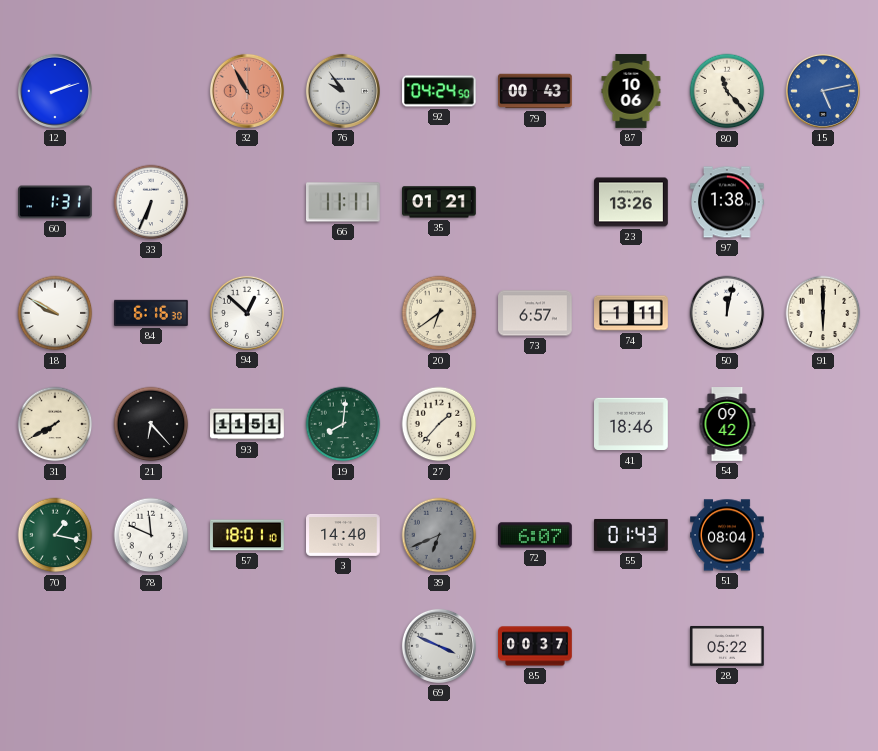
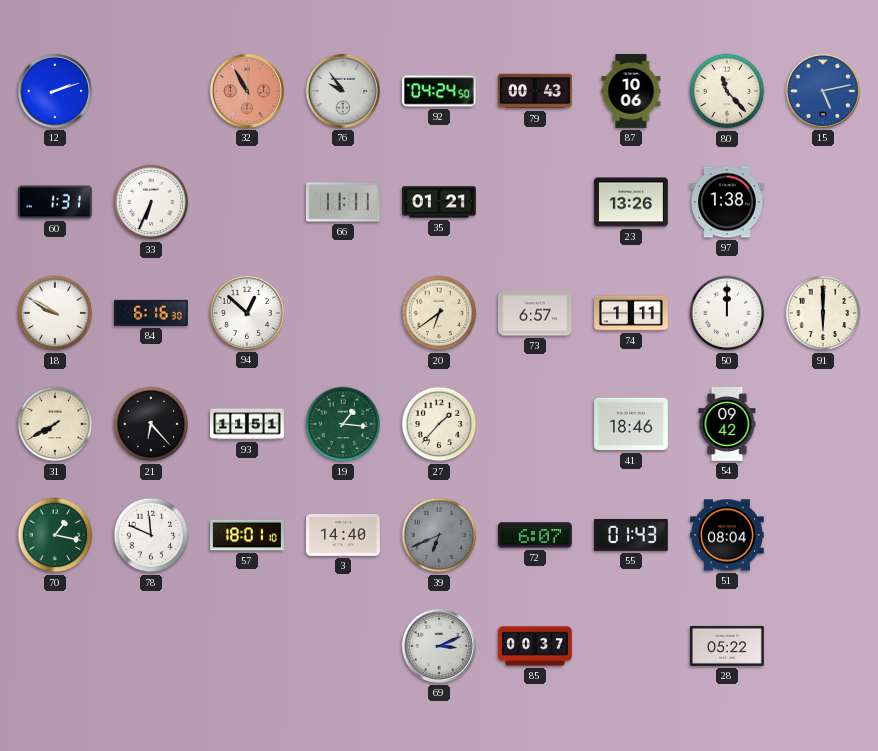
50: 12:02 -> 12:00
19: 8:01 -> 1:16
69: 3:49 -> 3:11
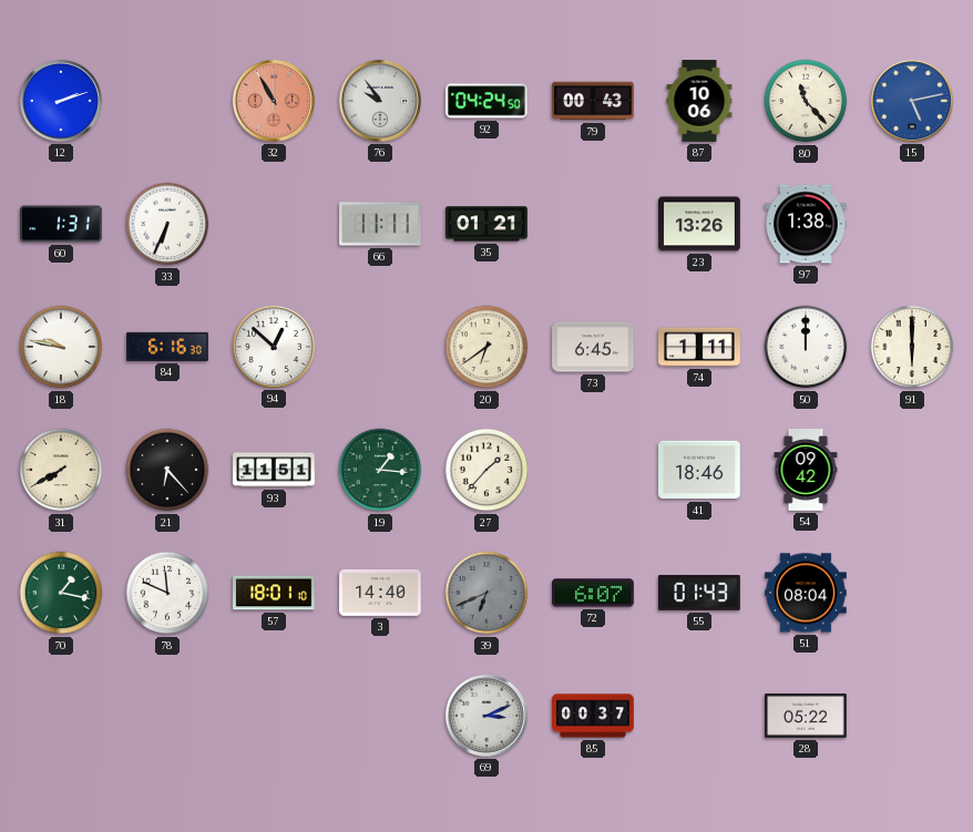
18: 9:50 -> 9:47
73: 6:57 -> 6:45
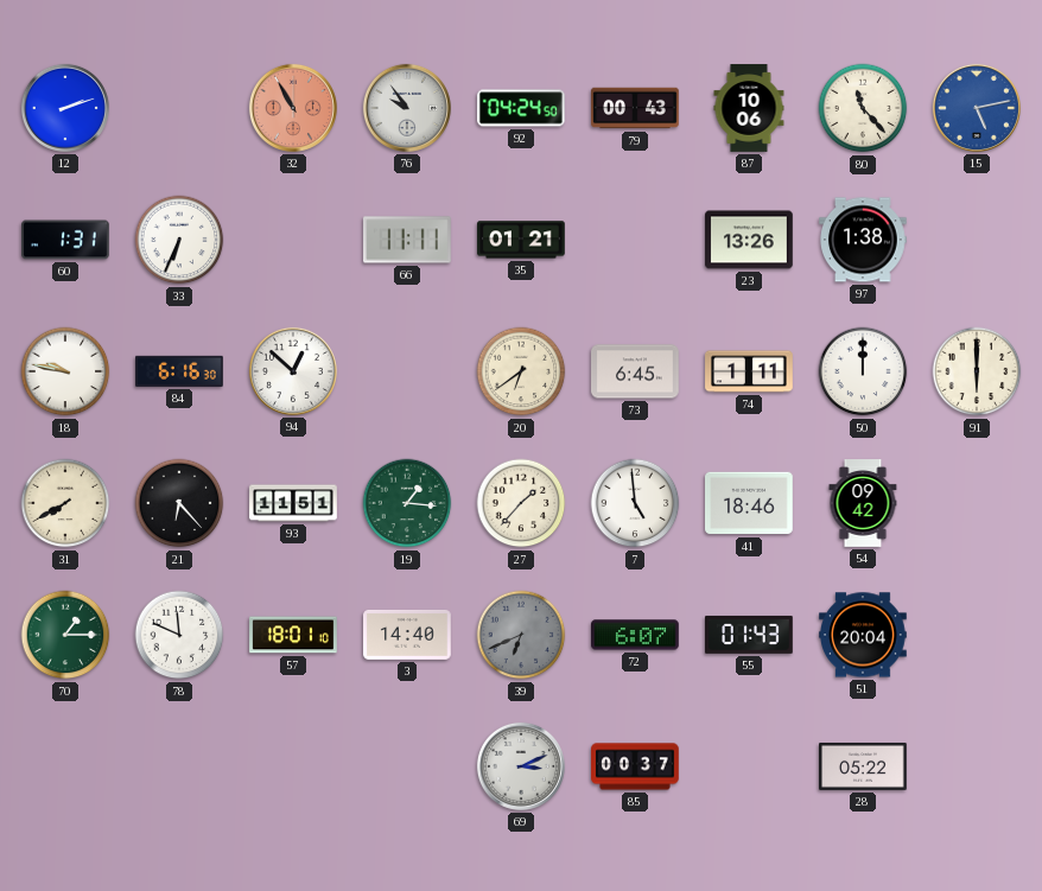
7: none -> 4:59
70: 1:17 -> 1:15
51: 08:04 -> 20:04
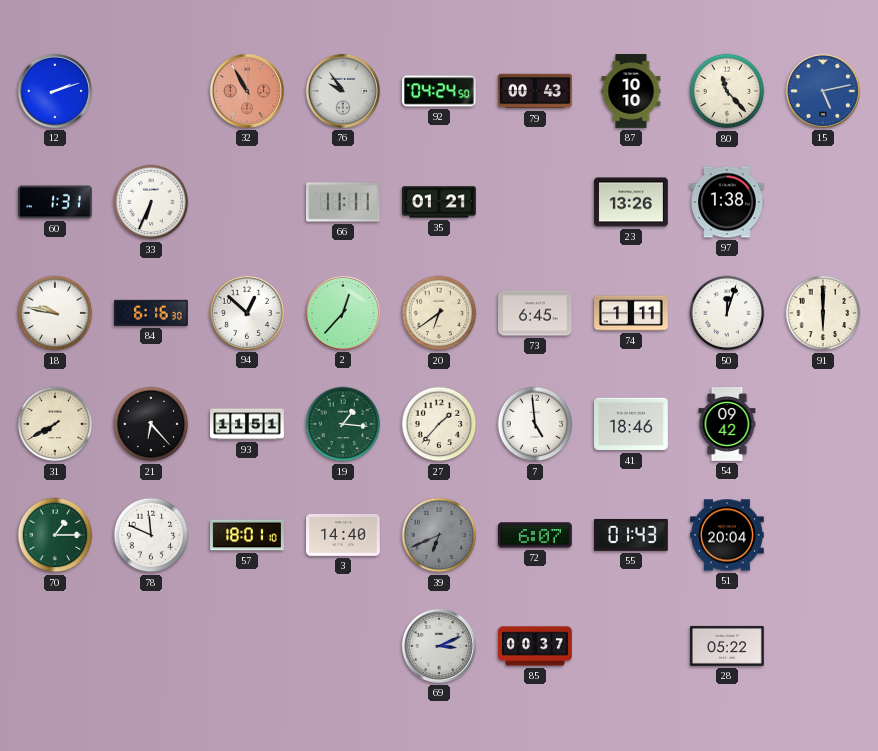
87: 10:06 -> 10:10
2: none -> 12:37
50: 12:00 -> 12:03
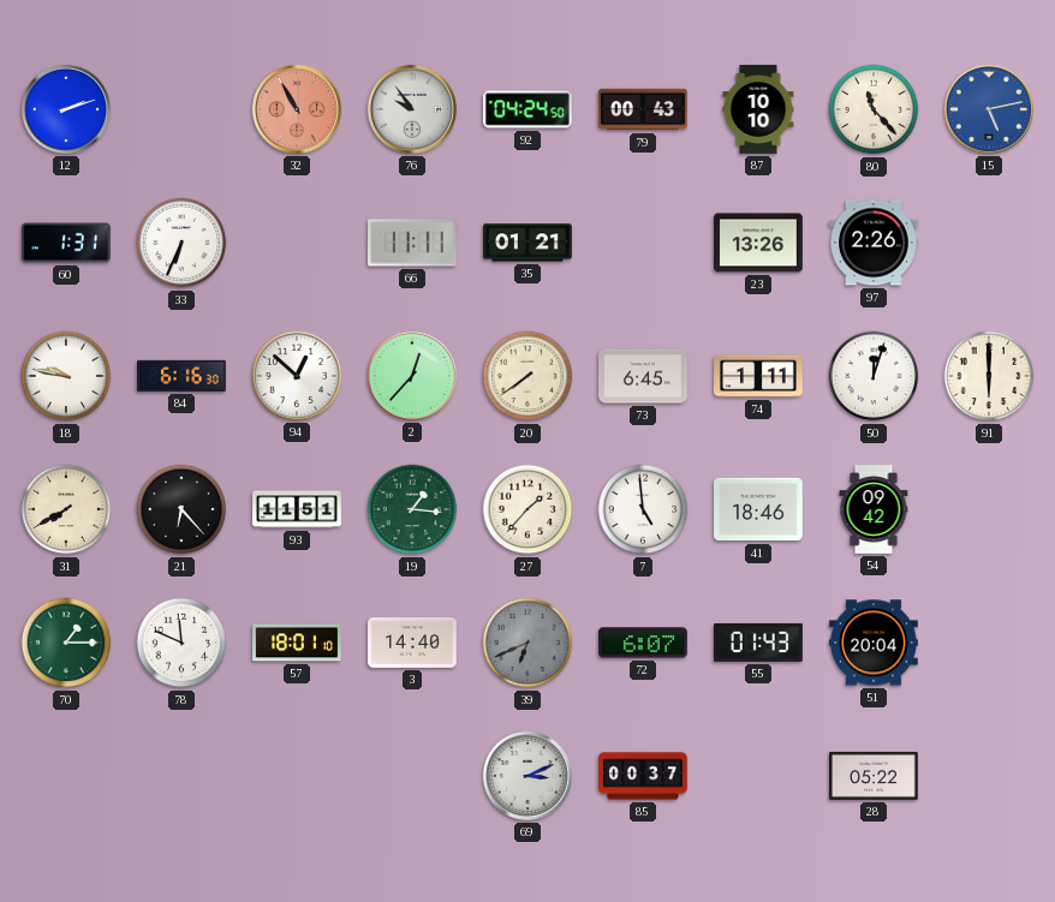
97: 1:38 -> 2:26
20: 6:39 -> 7:39
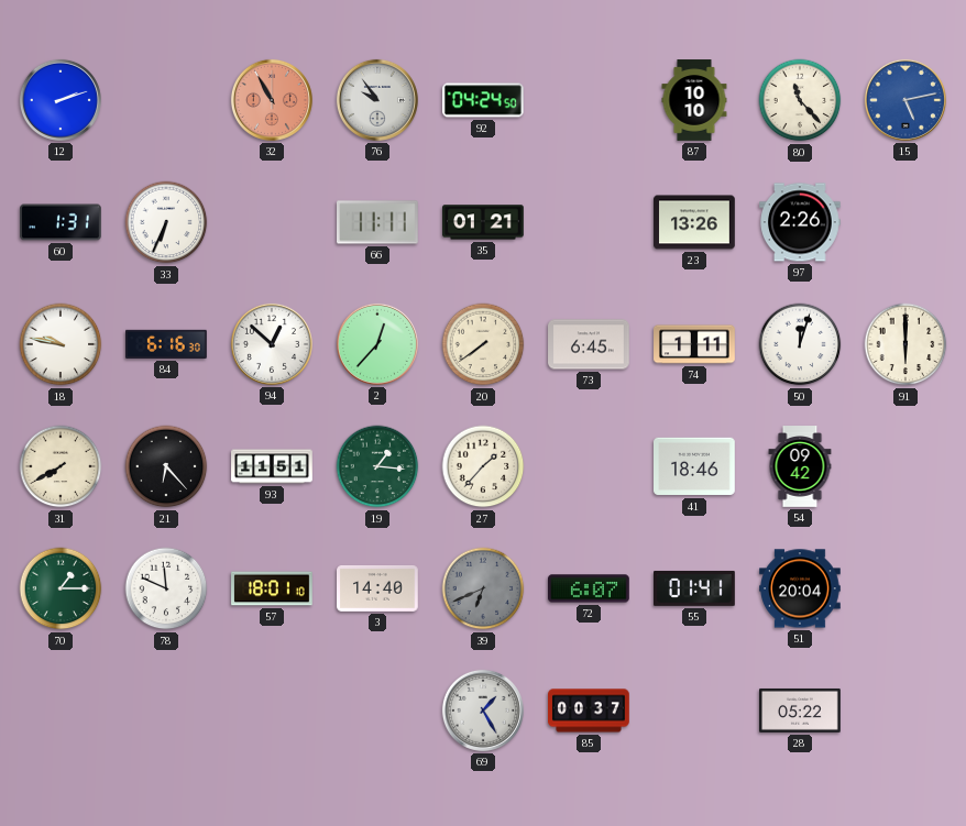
79: 00:43 -> none
7: 4:59 -> none
55: 01:43 -> 01:41
69: 3:11 -> 1:25
